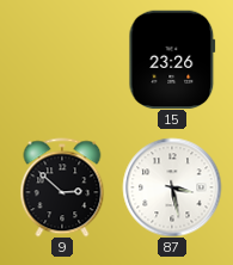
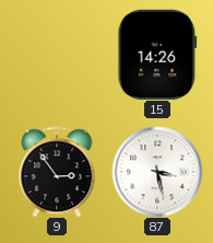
15: 23:26 -> 14:26
9: 2:52 -> 2:54
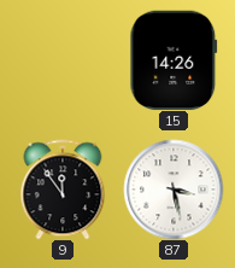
9: 2:54 -> 11:54
